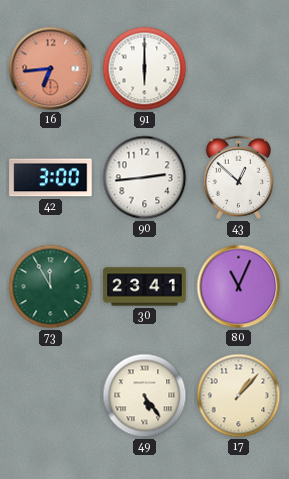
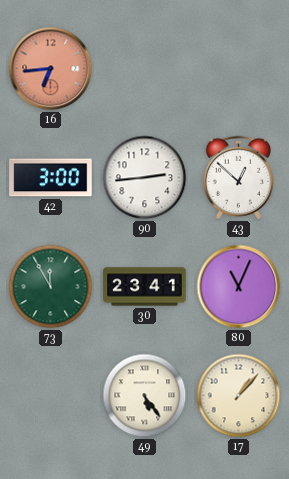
91: 6:00 -> none
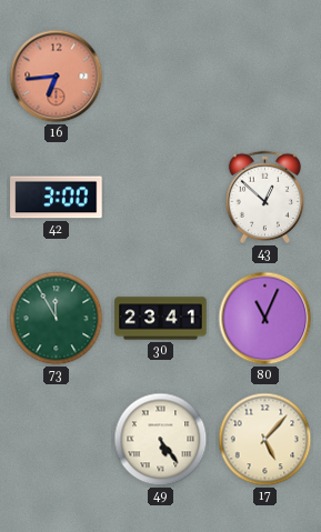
90: 2:44 -> none
17: 1:07 -> 5:07
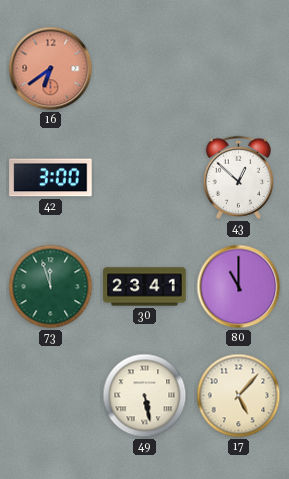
16: 6:44 -> 6:39
73: 11:55 -> 11:57
80: 11:04 -> 11:00
49: 5:24 -> 5:28
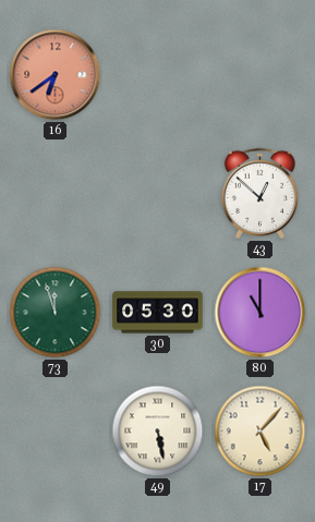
42: 3:00 -> none
30: 23:41 -> 05:30
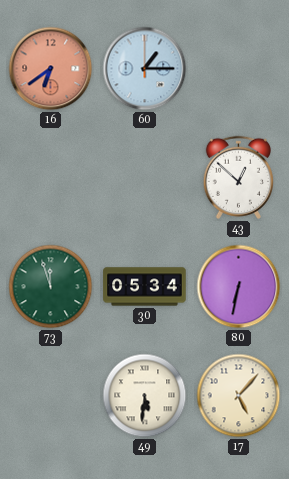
60: none -> 1:15
30: 05:30 -> 05:34
80: 11:00 -> 6:32
49: 5:28 -> 5:31
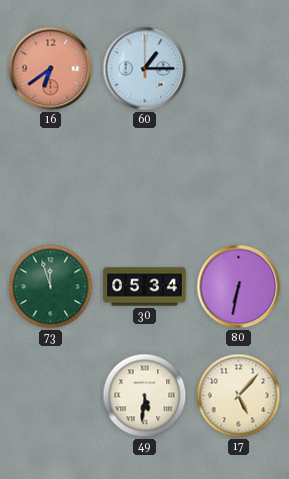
43: 12:52 -> none
